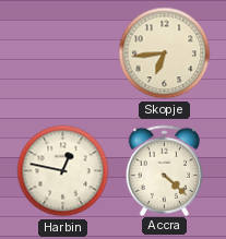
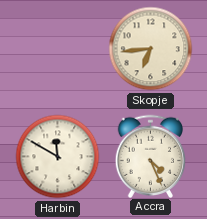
Harbin: 12:47 -> 11:50
Accra: 4:22 -> 4:26
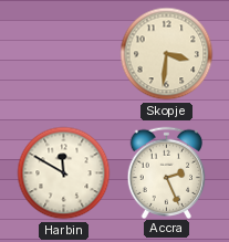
Skopje: 6:44 -> 3:31
Accra: 4:26 -> 2:26
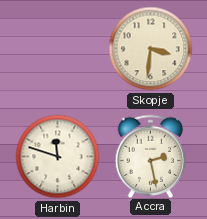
Harbin: 11:50 -> 11:48
Accra: 2:26 -> 2:28
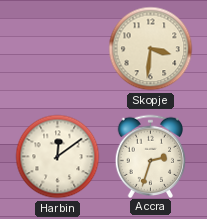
Harbin: 11:48 -> 12:09
Accra: 2:28 -> 2:33
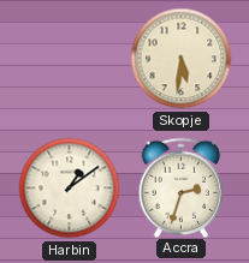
Skopje: 3:31 -> 5:31
Harbin: 12:09 -> 1:09
